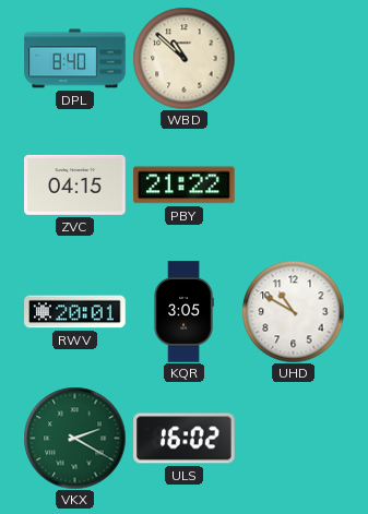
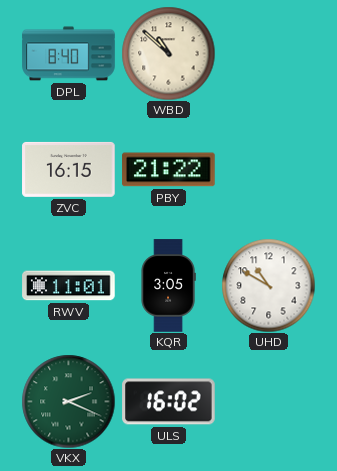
ZVC: 04:15 -> 16:15
RWV: 20:01 -> 11:01
VKX: 2:20 -> 2:19
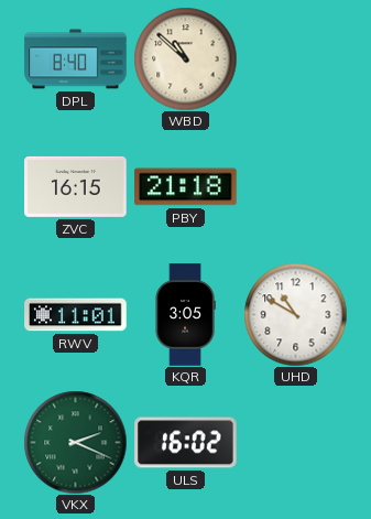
PBY: 21:22 -> 21:18
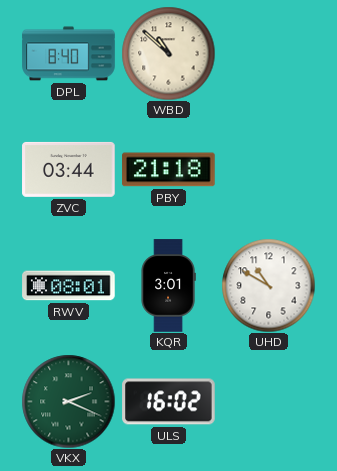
ZVC: 16:15 -> 03:44
RWV: 11:01 -> 08:01
KQR: 3:05 -> 3:01
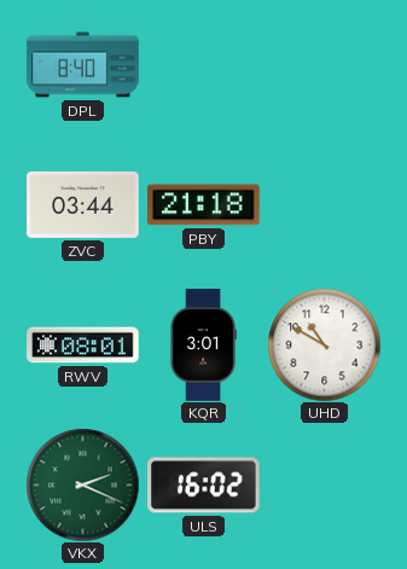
WBD: 10:52 -> none
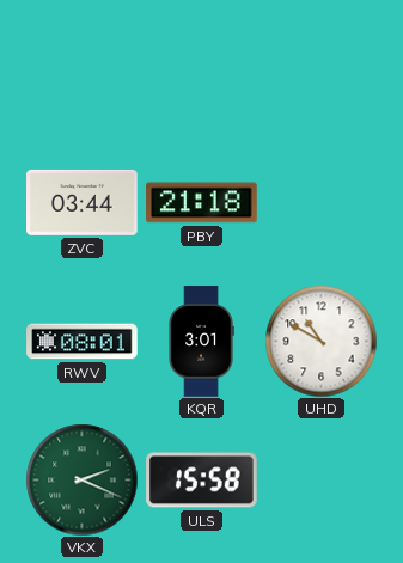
DPL: 8:40 -> none
ULS: 16:02 -> 15:58
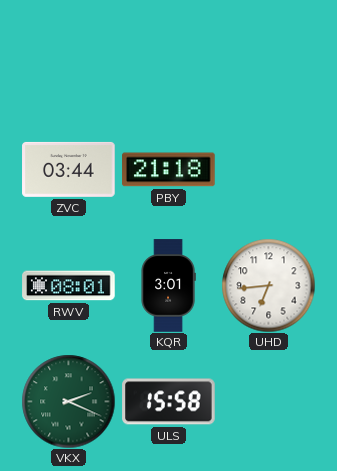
UHD: 10:50 -> 6:44
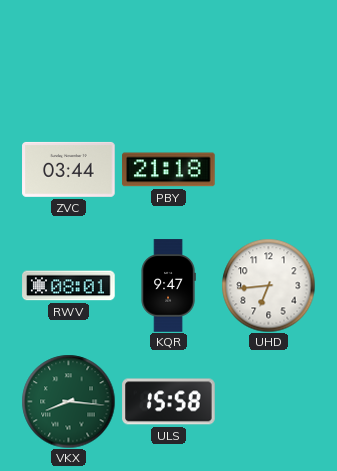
KQR: 3:01 -> 9:47
VKX: 2:19 -> 8:16
